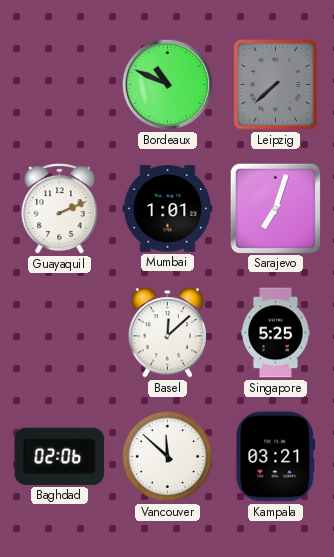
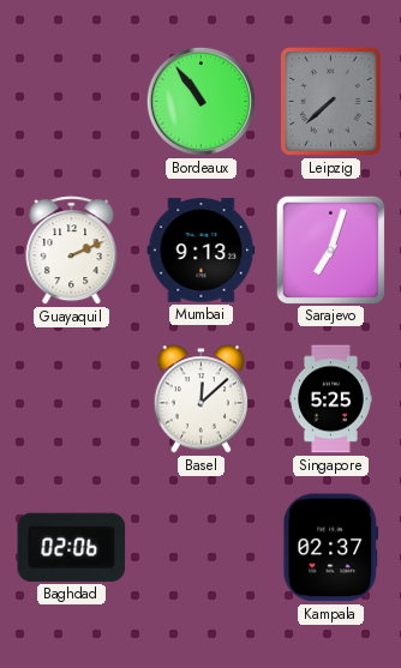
Bordeaux: 10:49 -> 10:54
Mumbai: 1:01 -> 9:13
Vancouver: 11:52 -> none
Kampala: 03:21 -> 02:37
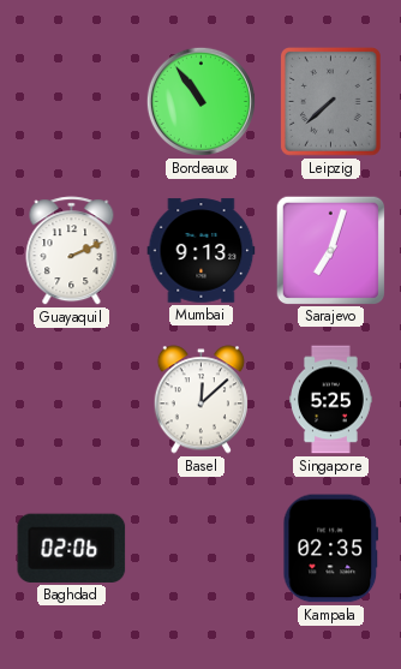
Kampala: 02:37 -> 02:35
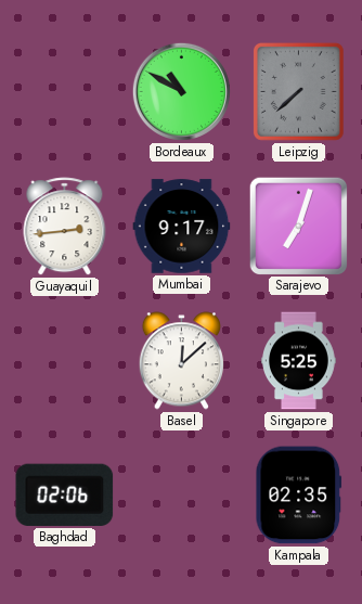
Bordeaux: 10:54 -> 10:50
Guayaquil: 2:11 -> 2:44
Mumbai: 9:13 -> 9:17
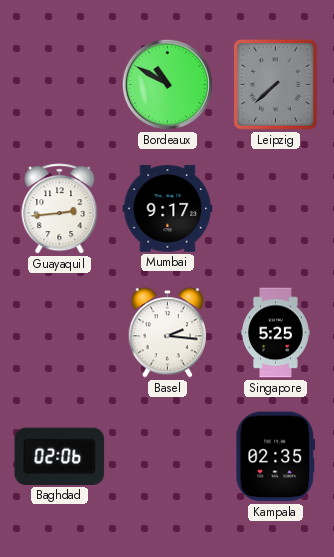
Sarajevo: 7:03 -> none
Basel: 12:08 -> 2:16
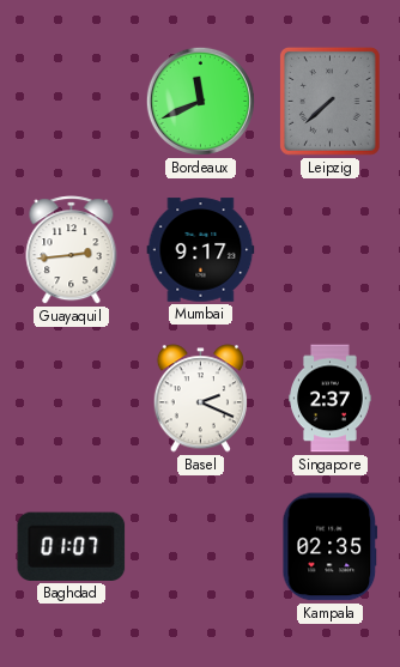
Bordeaux: 10:50 -> 11:41
Basel: 2:16 -> 2:19
Singapore: 5:25 -> 2:37
Baghdad: 02:06 -> 01:07
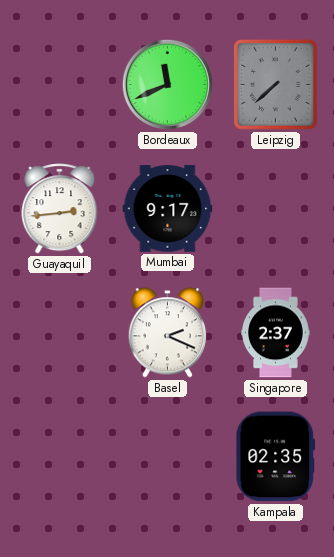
Baghdad: 01:07 -> none
